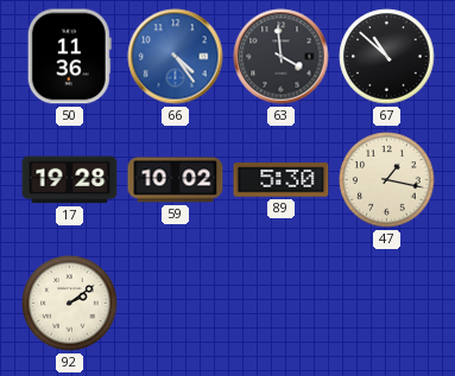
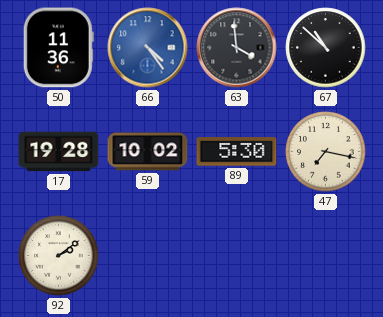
47: 1:17 -> 7:17
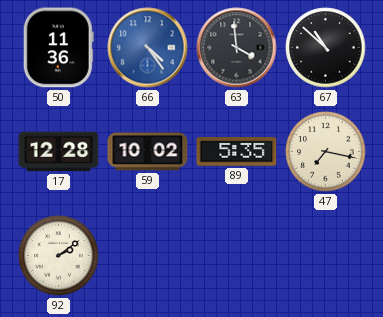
17: 19:28 -> 12:28
89: 5:30 -> 5:35
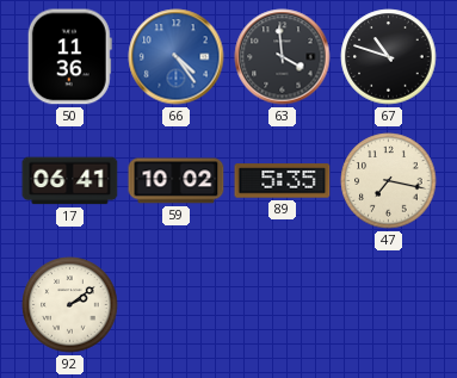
67: 10:52 -> 10:48
17: 12:28 -> 06:41
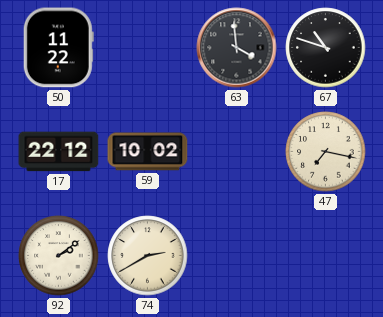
50: 11:36 -> 11:22
66: 4:24 -> none
17: 06:41 -> 22:12
89: 5:35 -> none
74: none -> 2:40
